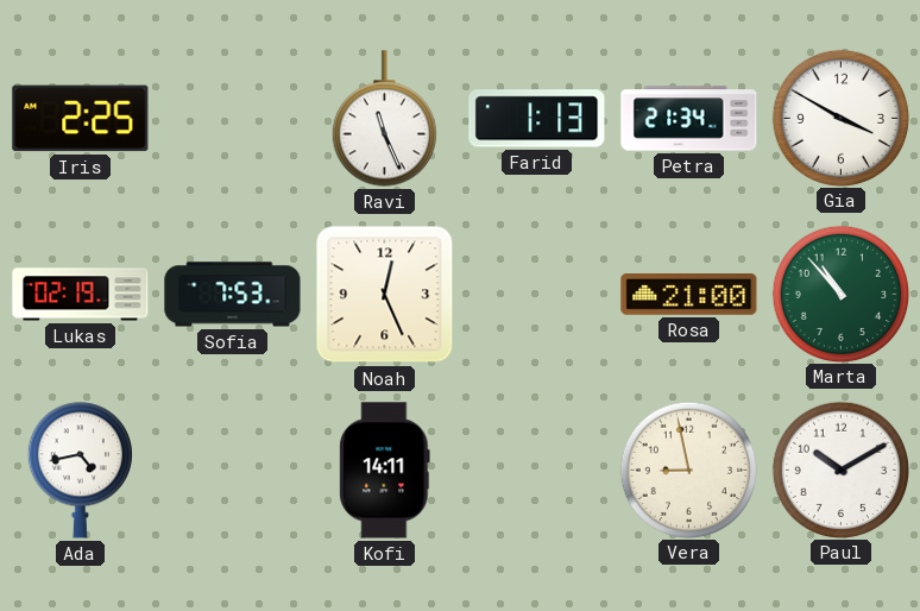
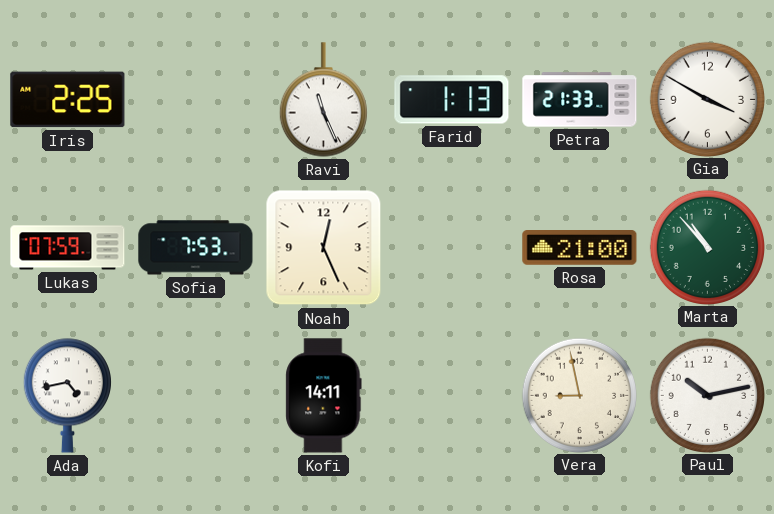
Petra: 21:34 -> 21:33
Lukas: 02:19 -> 07:59
Paul: 10:10 -> 10:13
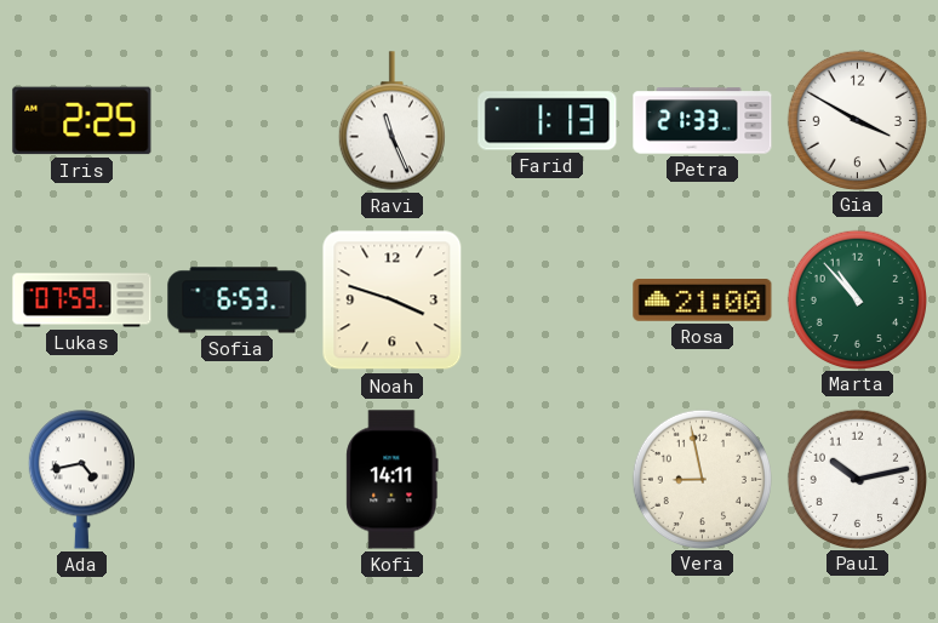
Sofia: 7:53 -> 6:53
Noah: 12:26 -> 3:48
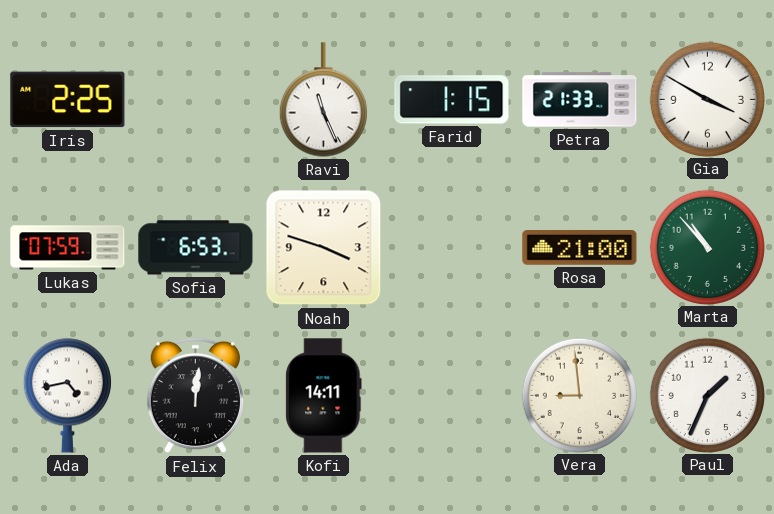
Farid: 1:13 -> 1:15
Felix: none -> 12:01
Vera: 8:58 -> 8:59
Paul: 10:13 -> 1:34
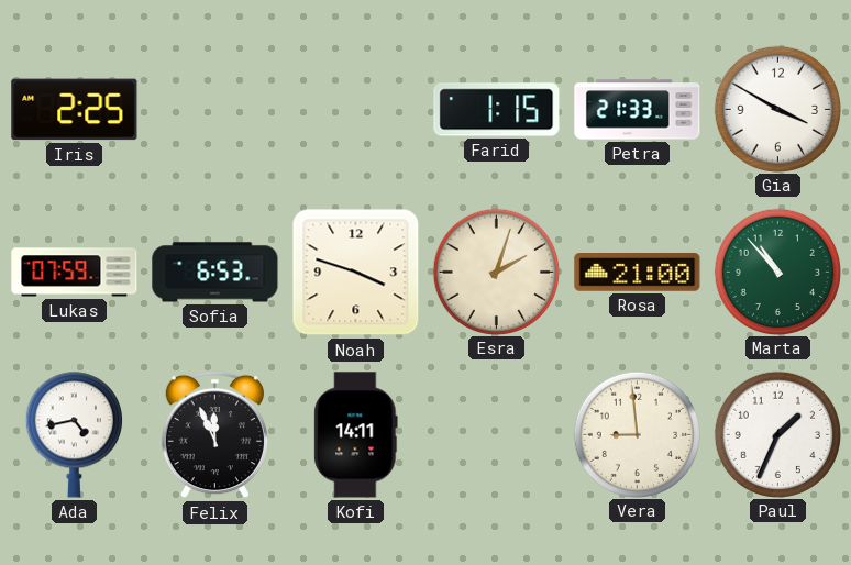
Ravi: 11:26 -> none
Esra: none -> 2:03
Felix: 12:01 -> 11:56
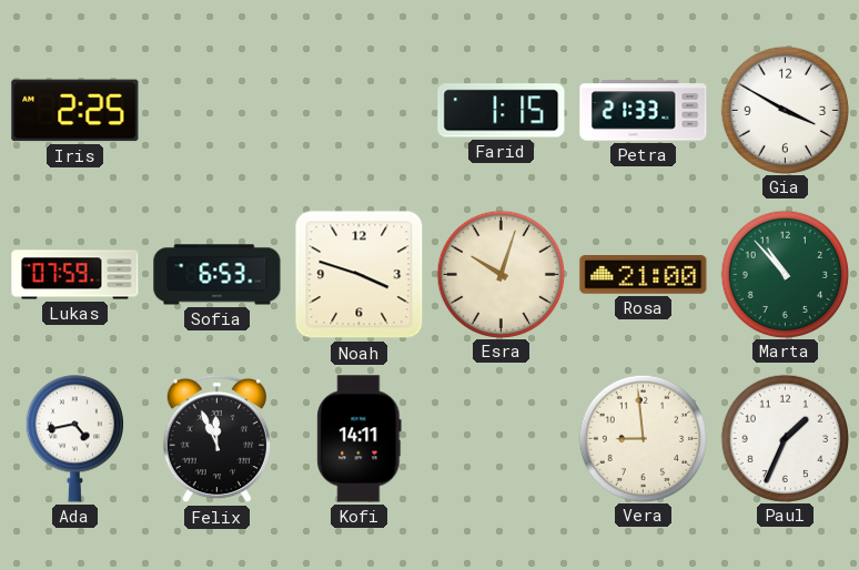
Esra: 2:03 -> 10:03
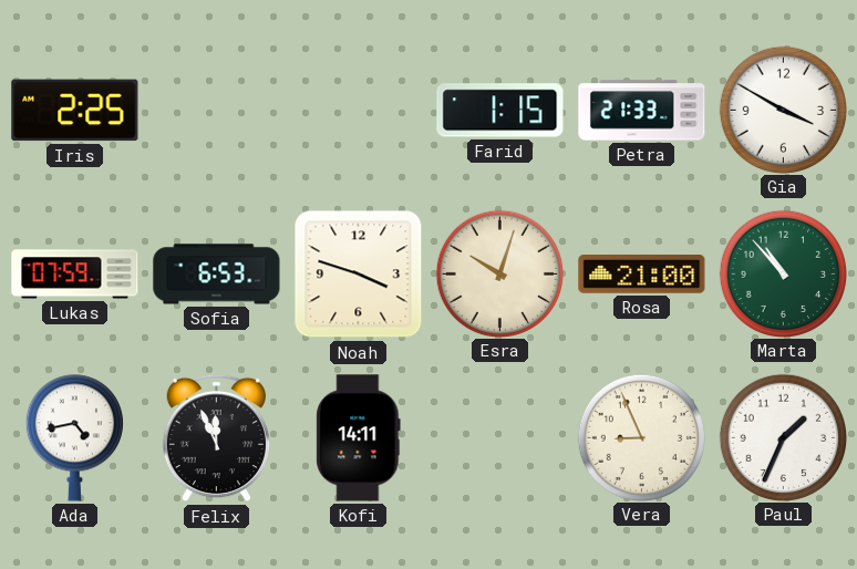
Vera: 8:59 -> 8:56
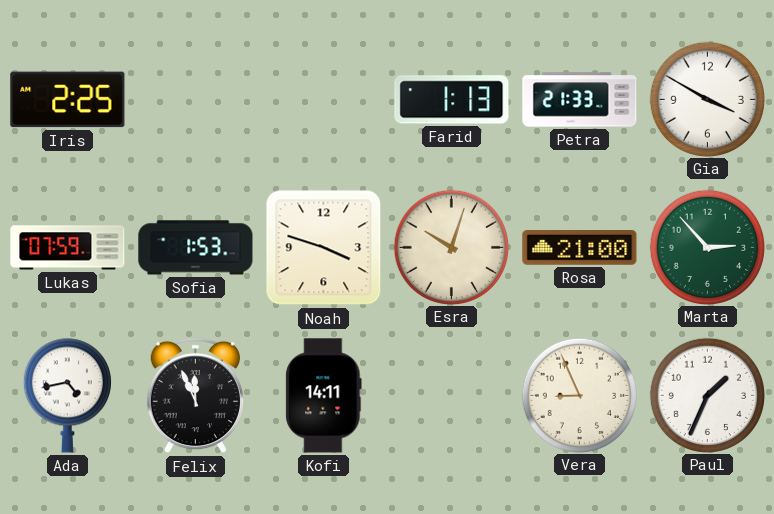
Farid: 1:15 -> 1:13
Sofia: 6:53 -> 1:53
Marta: 10:53 -> 2:53
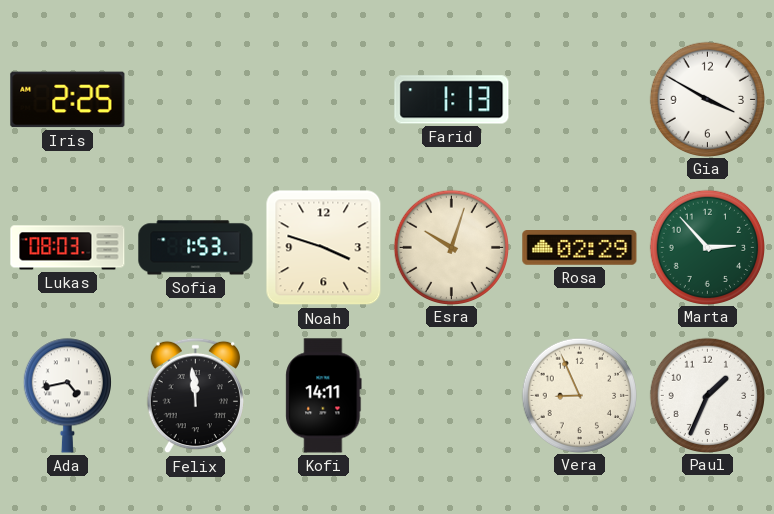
Petra: 21:33 -> none
Lukas: 07:59 -> 08:03
Rosa: 21:00 -> 02:29
Felix: 11:56 -> 11:59
